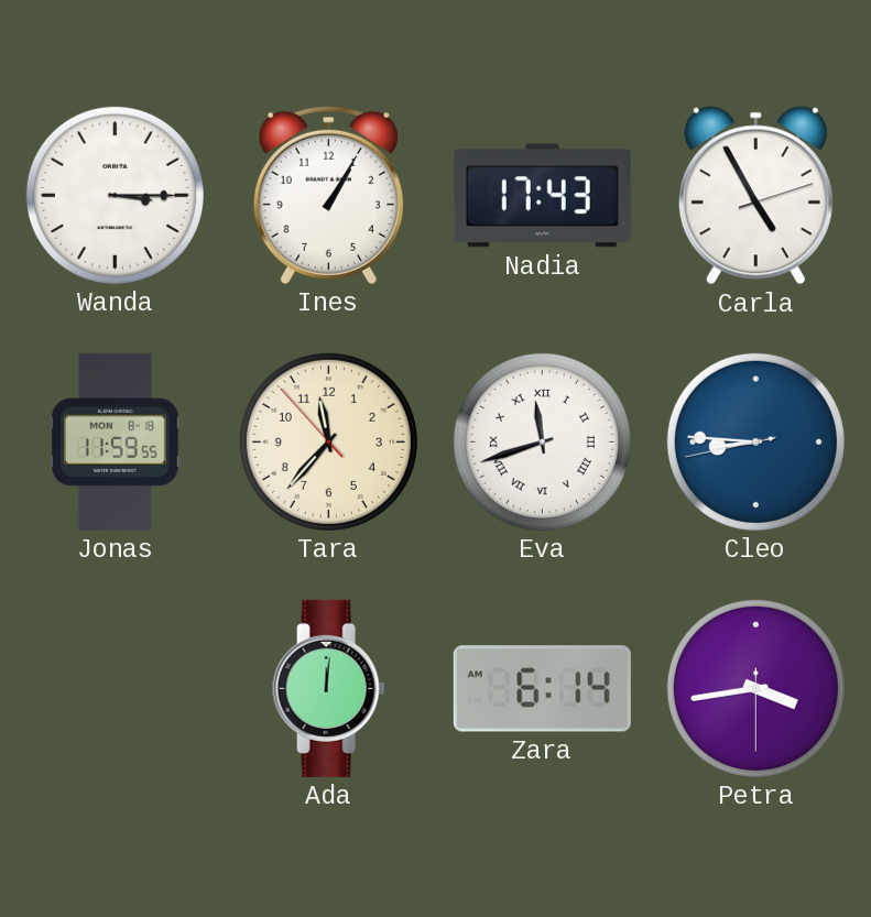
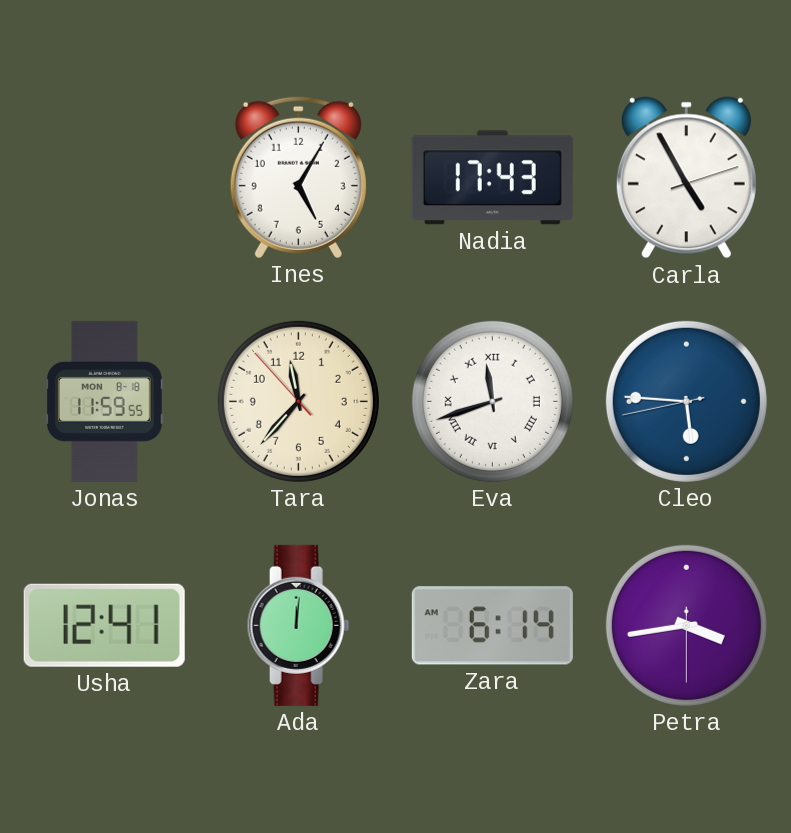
Wanda: 3:15 -> none
Ines: 1:05 -> 5:05
Cleo: 8:45 -> 5:45
Usha: none -> 12:41
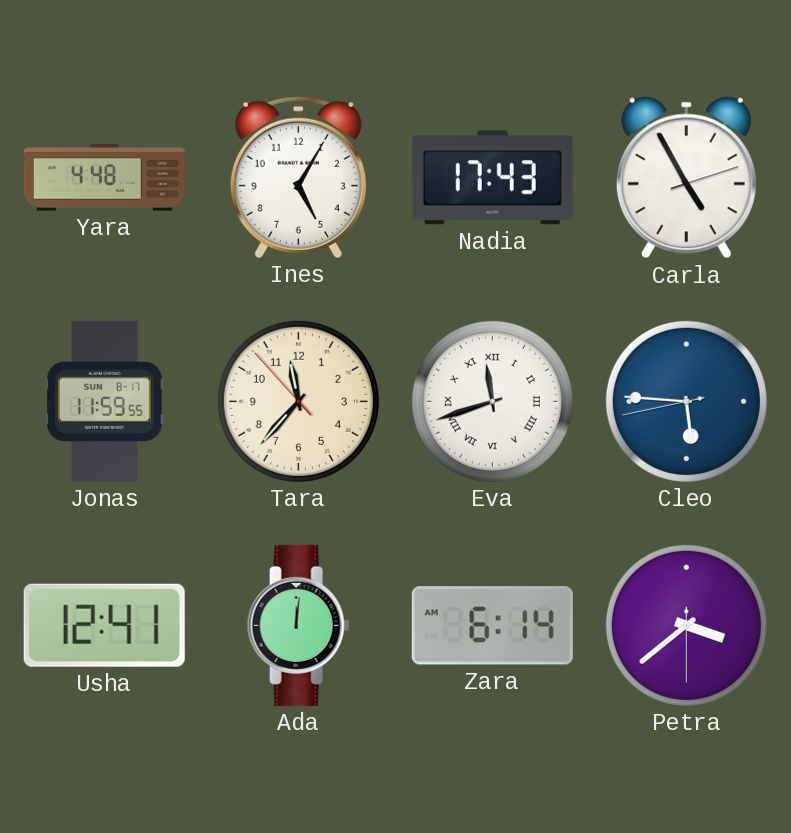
Yara: none -> 4:48
Jonas date: MON 8-18 -> SUN 8-17
Petra: 3:43 -> 3:38
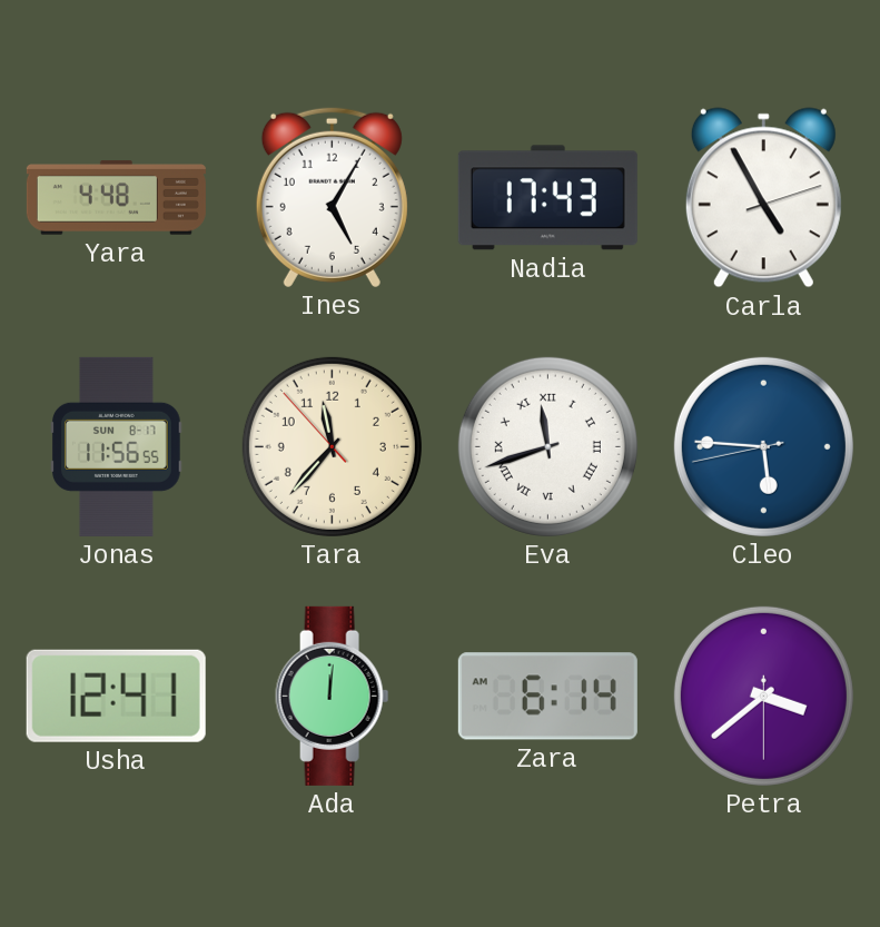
Jonas: 11:59 -> 11:56
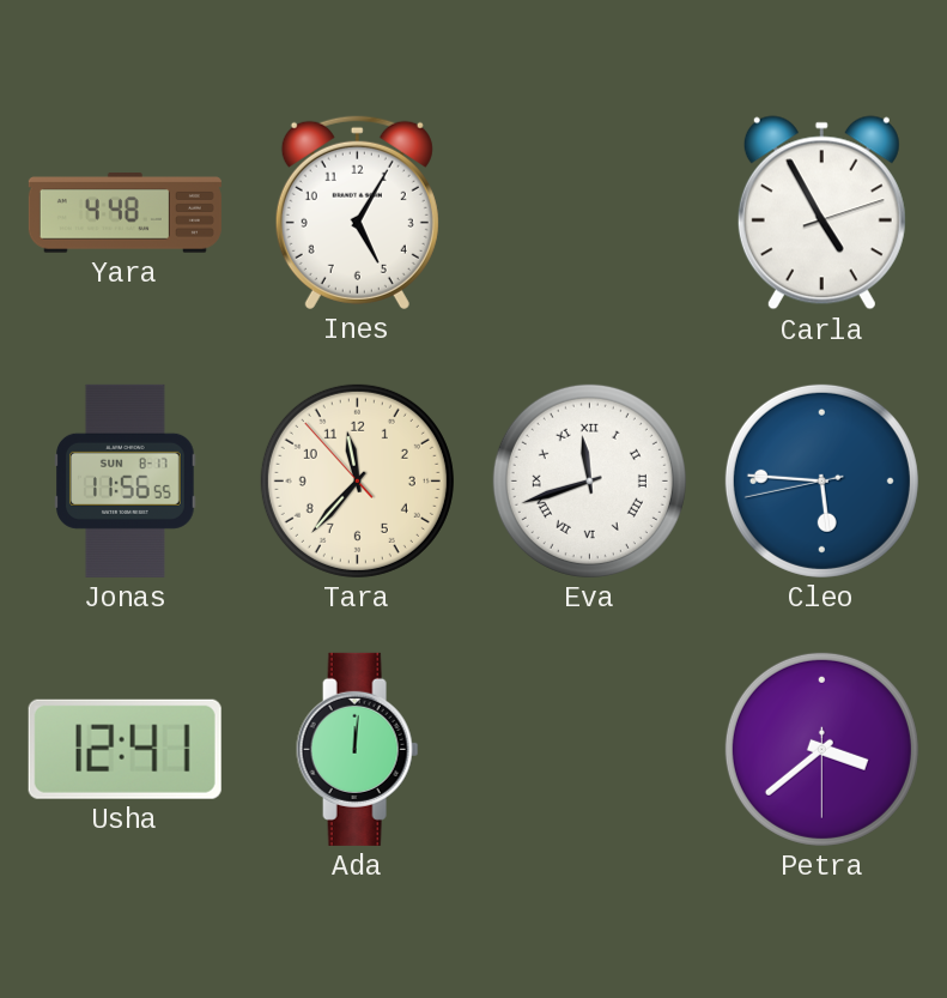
Nadia: 17:43 -> none
Zara: 6:14 -> none
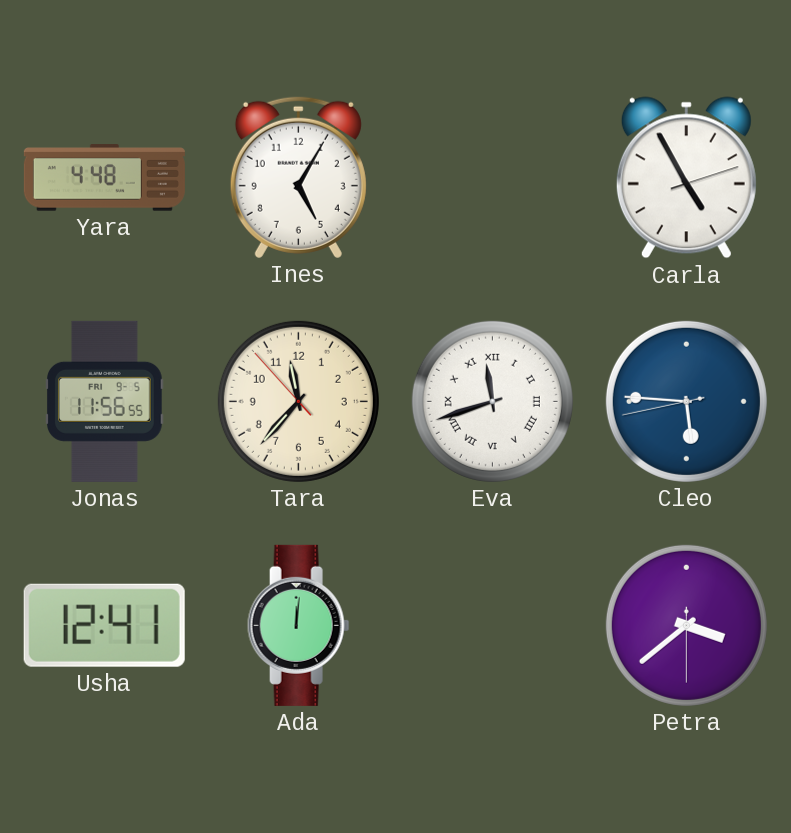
Jonas date: SUN 8-17 -> FRI 9-5
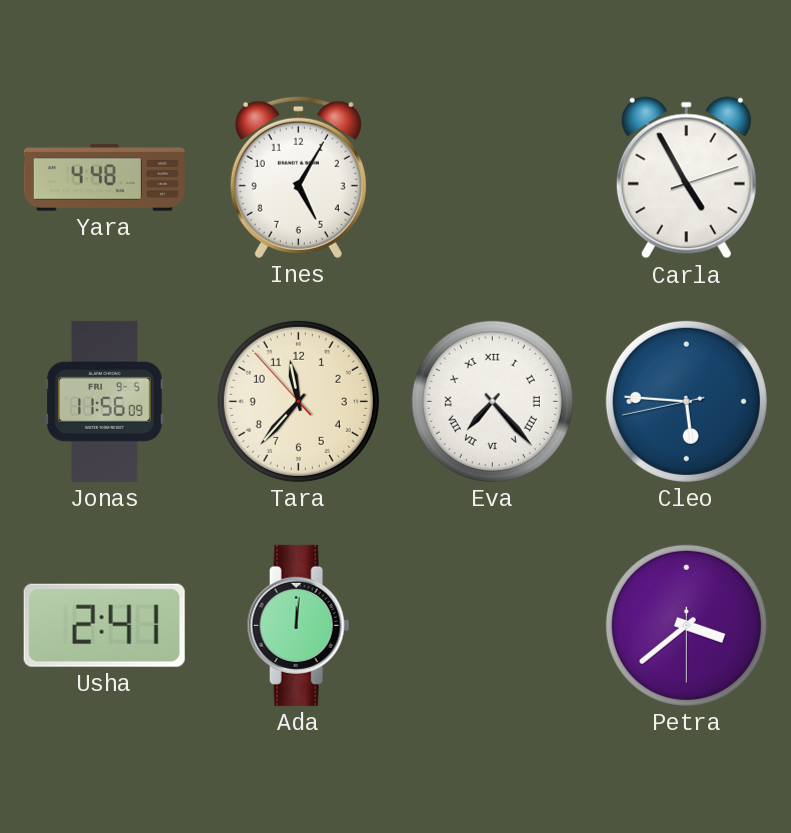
Jonas: 11:56:55 -> 11:56:09
Eva: 11:42 -> 7:23
Usha: 12:41 -> 2:41
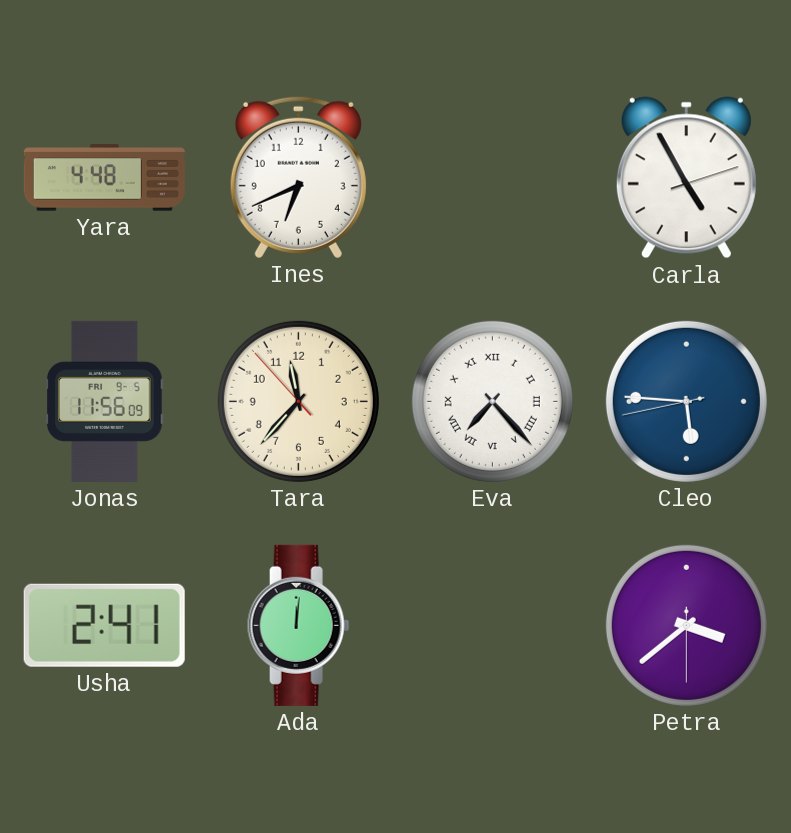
Ines: 5:05 -> 6:41
